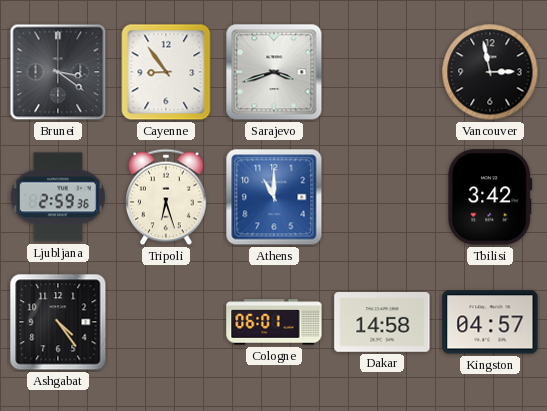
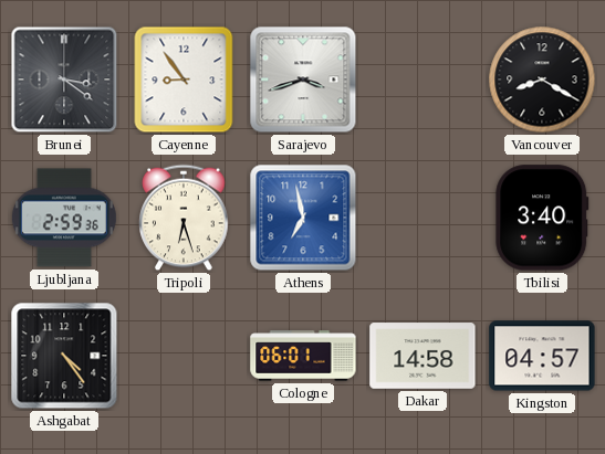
Vancouver: 2:58 -> 8:20
Athens: 11:00 -> 6:58
Tbilisi: 3:42 -> 3:40
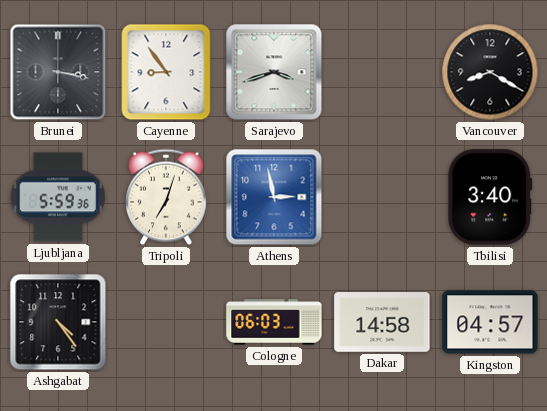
Brunei: 3:21 -> 3:17
Ljubljana: 2:59 -> 5:59
Tripoli: 6:27 -> 7:03
Athens: 6:58 -> 2:58
Cologne: 06:01 -> 06:03
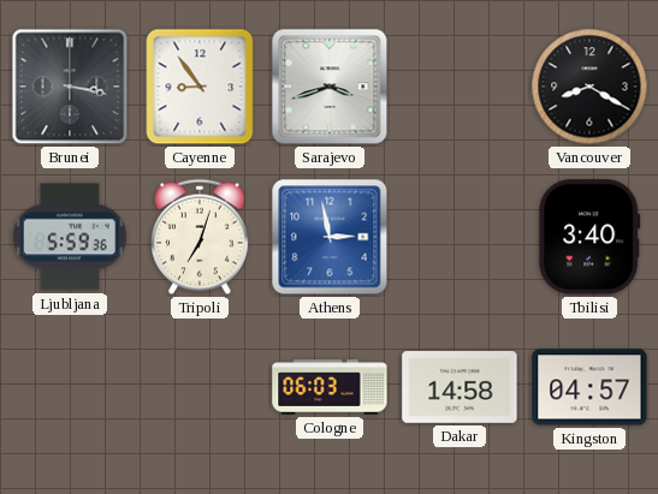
Ashgabat: 4:24 -> none
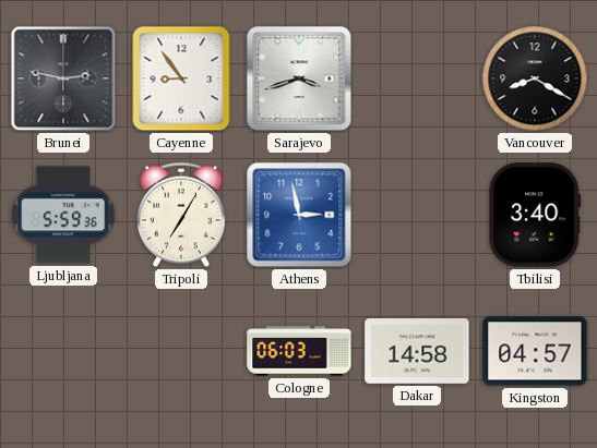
Brunei: 3:17 -> 2:47
Tripoli: 7:03 -> 7:05
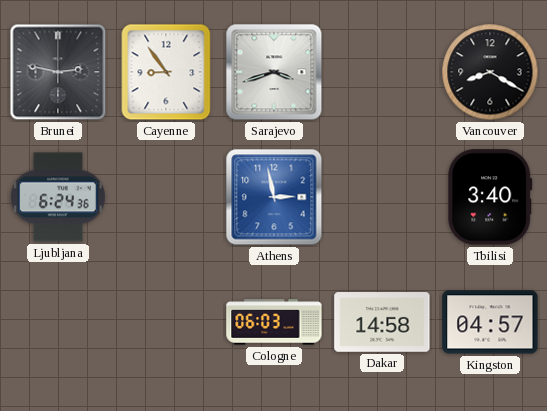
Ljubljana: 5:59 -> 6:24
Tripoli: 7:05 -> none
